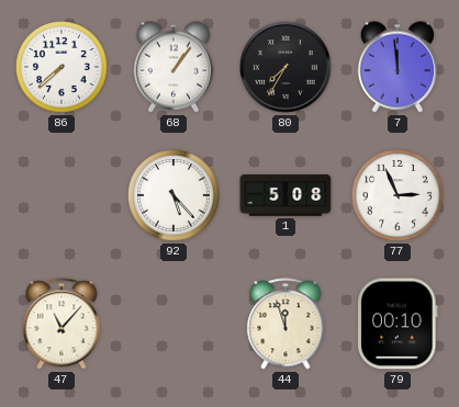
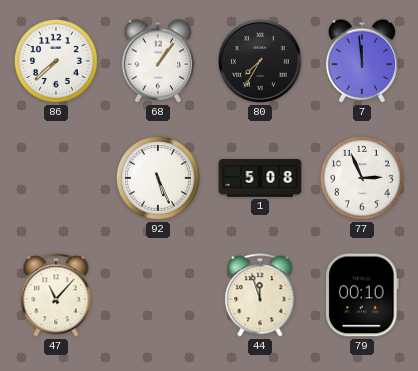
92: 5:23 -> 5:26
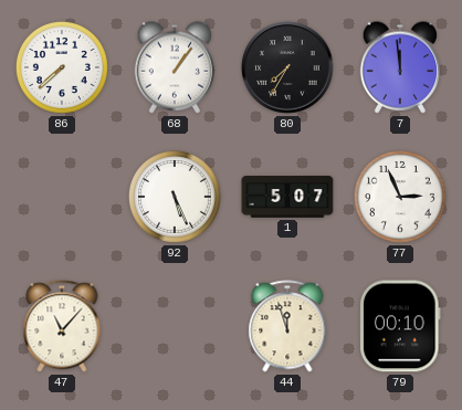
1: 5:08 -> 5:07
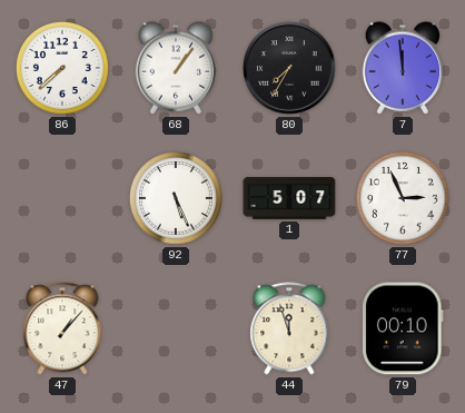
47: 11:07 -> 1:07
